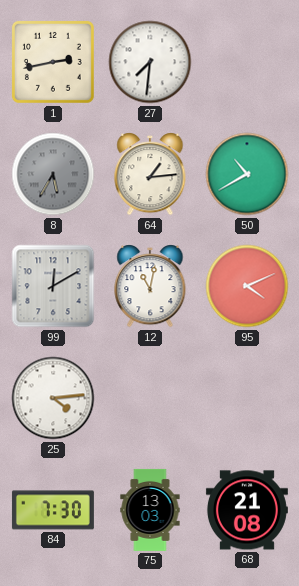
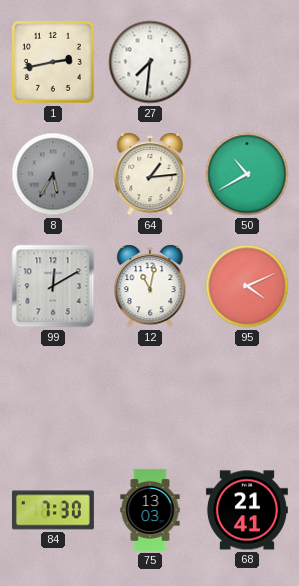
25: 4:14 -> none
68: 21:08 -> 21:41
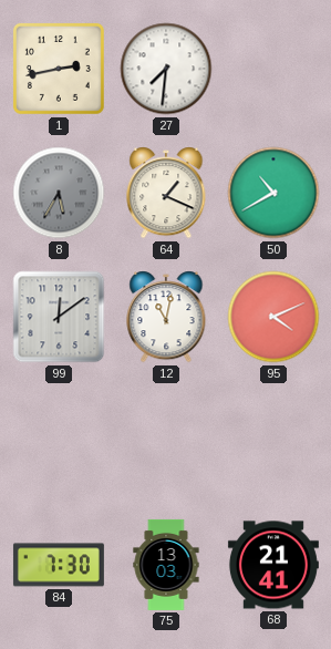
64: 1:14 -> 1:19
99: 12:10 -> 12:09
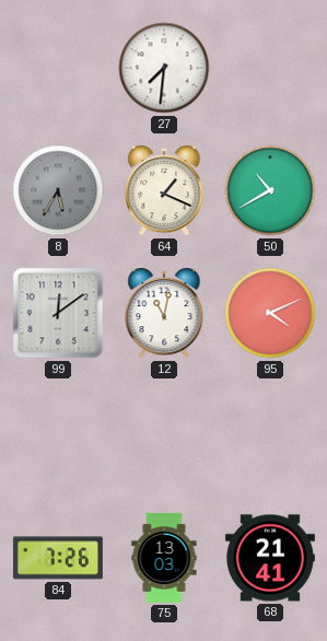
1: 2:43 -> none
84: 7:30 -> 7:26
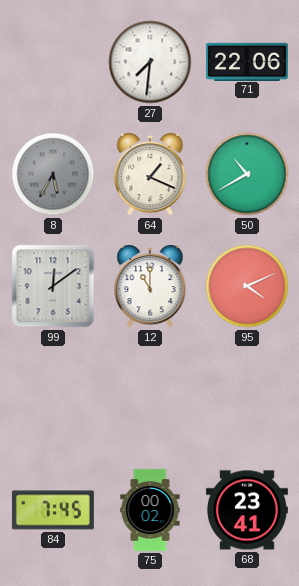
71: none -> 22:06
12: 11:02 -> 11:00
84: 7:26 -> 7:45
75: 13:03 -> 00:02
68: 21:41 -> 23:41
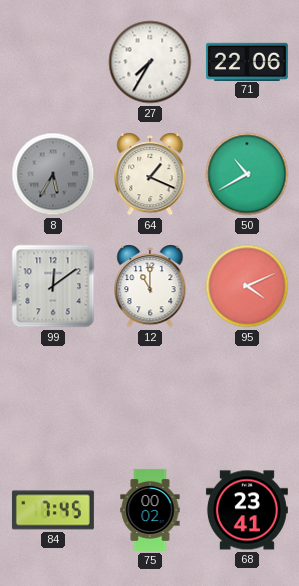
27: 7:31 -> 7:35
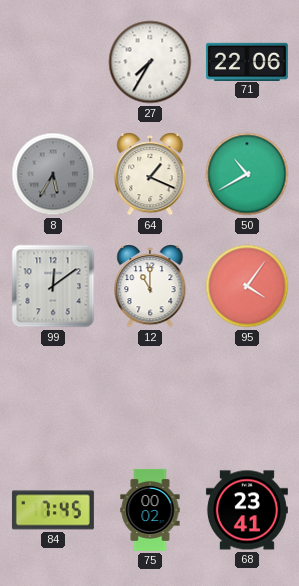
95: 4:11 -> 4:06
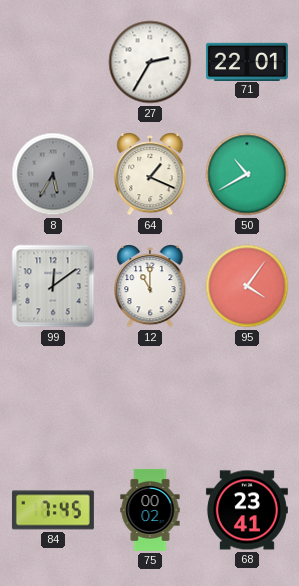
27: 7:35 -> 2:35
71: 22:06 -> 22:01
